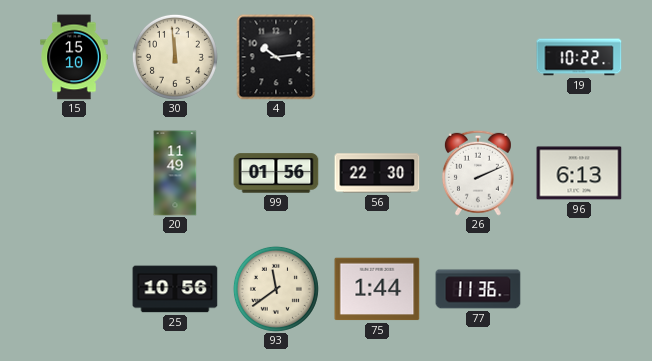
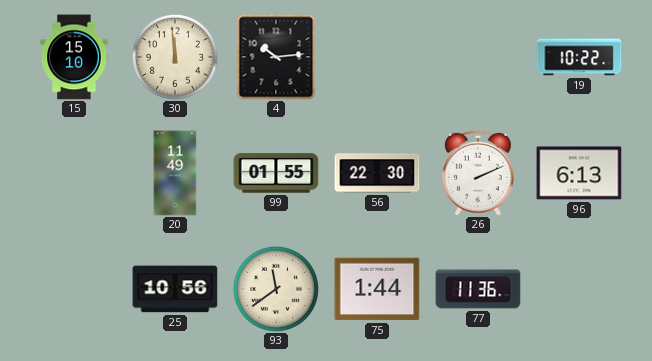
99: 01:56 -> 01:55
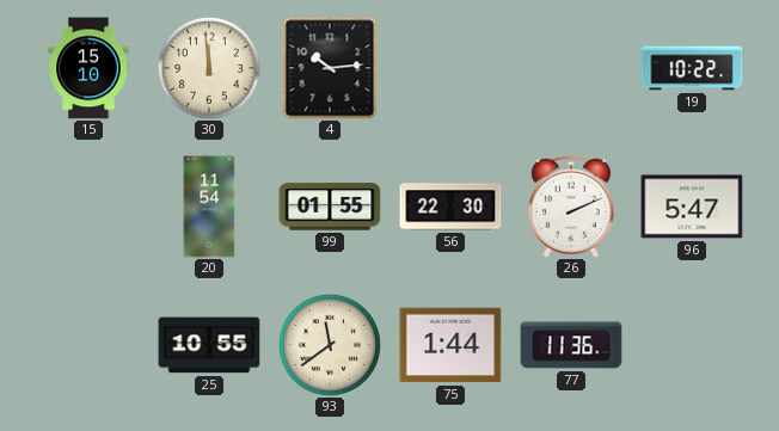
20: 11:49 -> 11:54
96: 6:13 -> 5:47
25: 10:56 -> 10:55
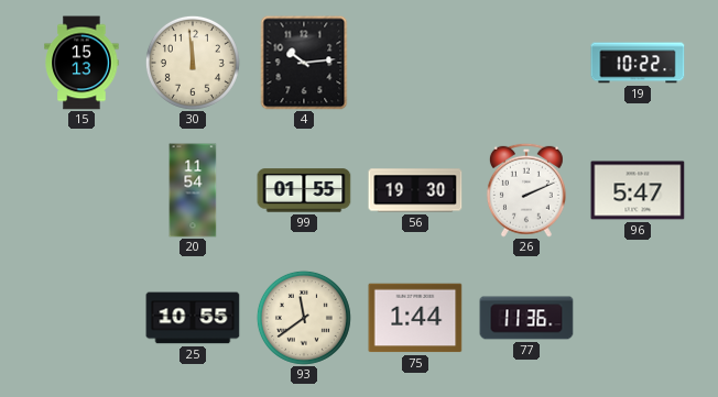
15: 15:10 -> 15:13
56: 22:30 -> 19:30
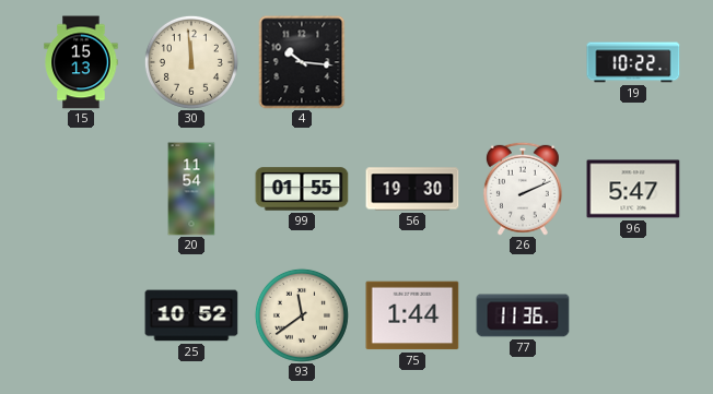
4: 10:14 -> 10:16
25: 10:55 -> 10:52
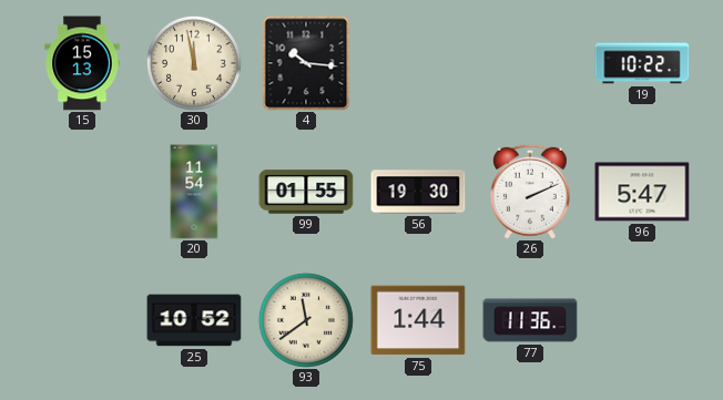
30: 11:59 -> 11:58
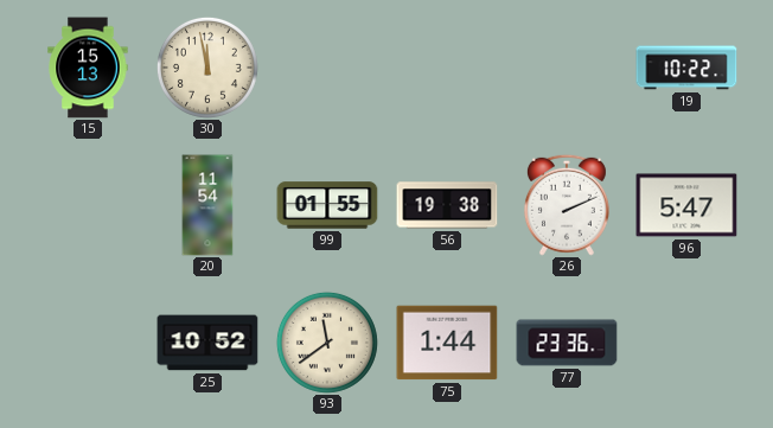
4: 10:16 -> none
56: 19:30 -> 19:38
77: 11:36 -> 23:36
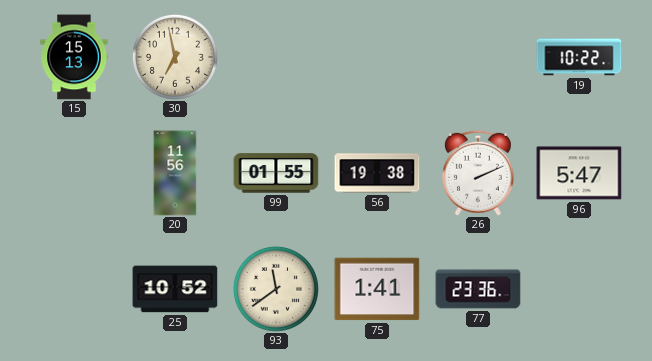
30: 11:58 -> 6:58
20: 11:54 -> 11:56
75: 1:44 -> 1:41
